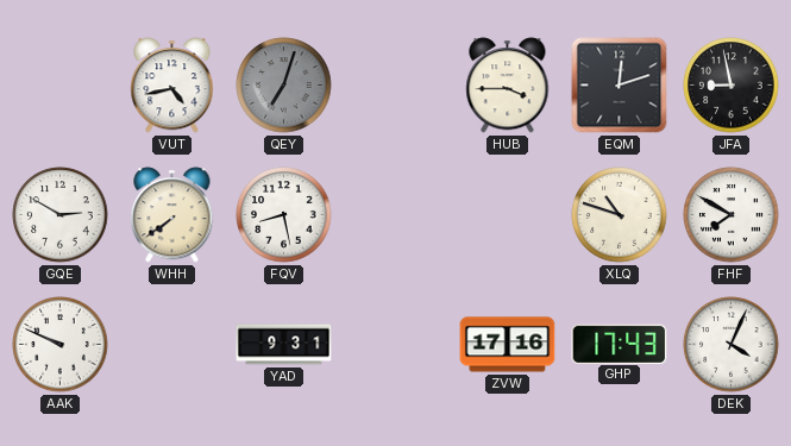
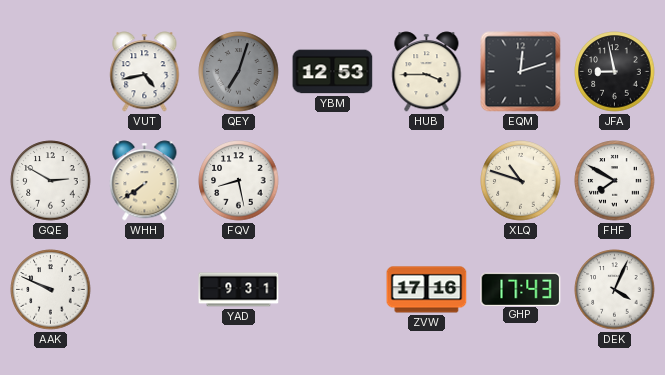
YBM: none -> 12:53
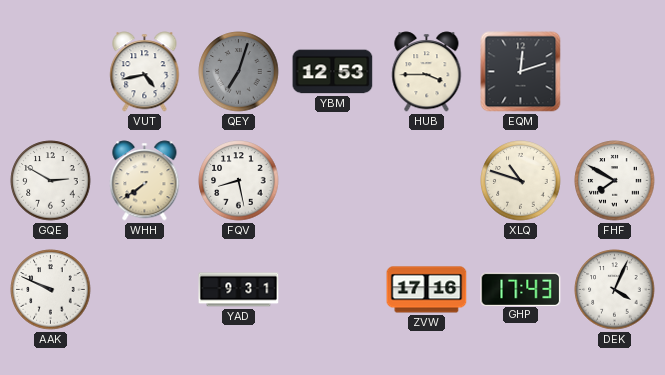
JFA: 8:58 -> none
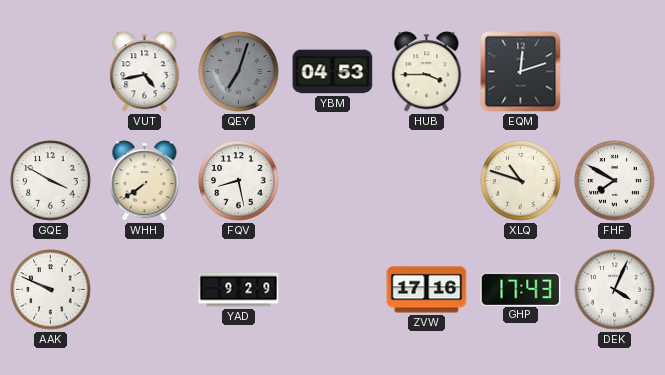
YBM: 12:53 -> 04:53
GQE: 2:50 -> 3:50
YAD: 9:31 -> 9:29
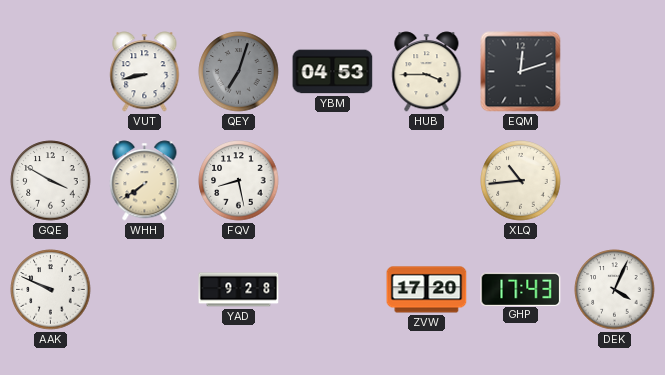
VUT: 4:43 -> 8:43
XLQ: 10:48 -> 10:44
FHF: 7:50 -> none
YAD: 9:29 -> 9:28
ZVW: 17:16 -> 17:20
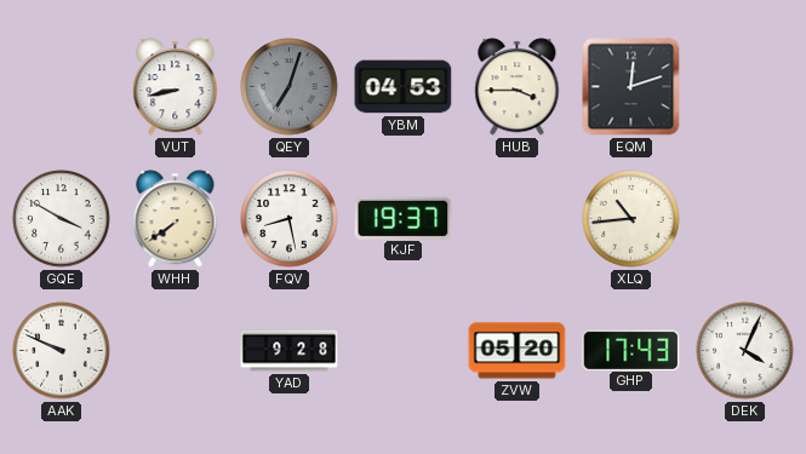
KJF: none -> 19:37
ZVW: 17:20 -> 05:20
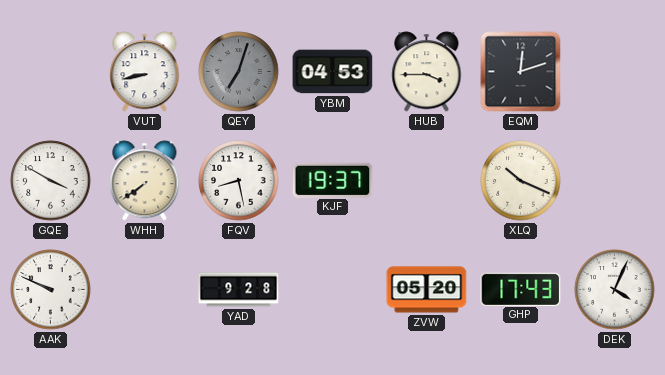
XLQ: 10:44 -> 10:19
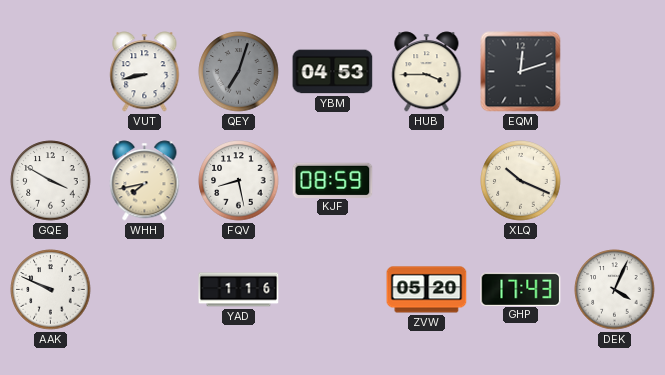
WHH: 7:39 -> 7:43
KJF: 19:37 -> 08:59
YAD: 9:28 -> 1:16
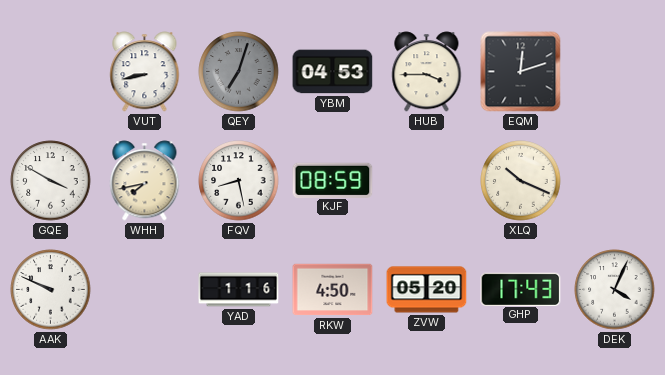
RKW: none -> 4:50
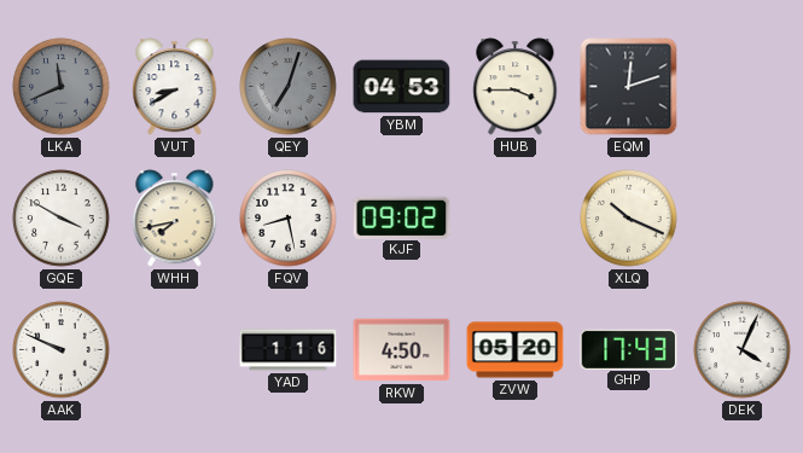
LKA: none -> 11:41
VUT: 8:43 -> 8:40
KJF: 08:59 -> 09:02
